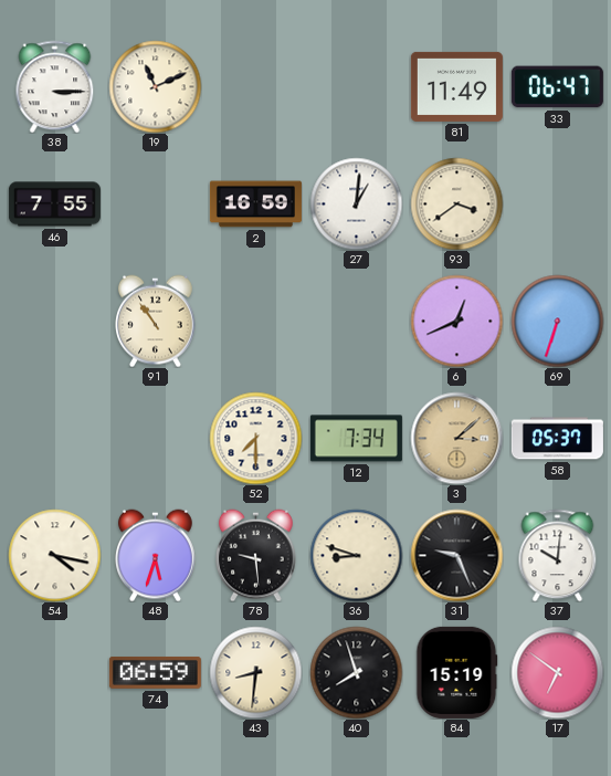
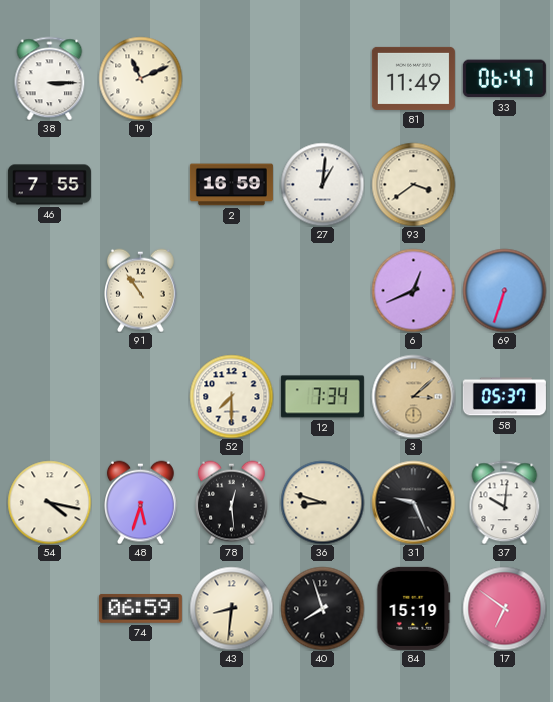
78: 9:29 -> 12:29
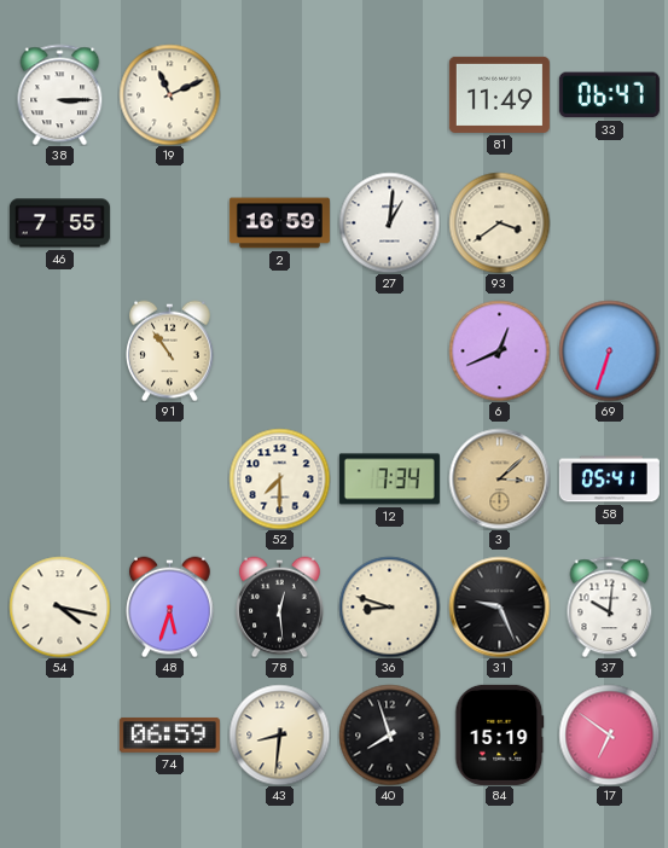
58: 05:37 -> 05:41
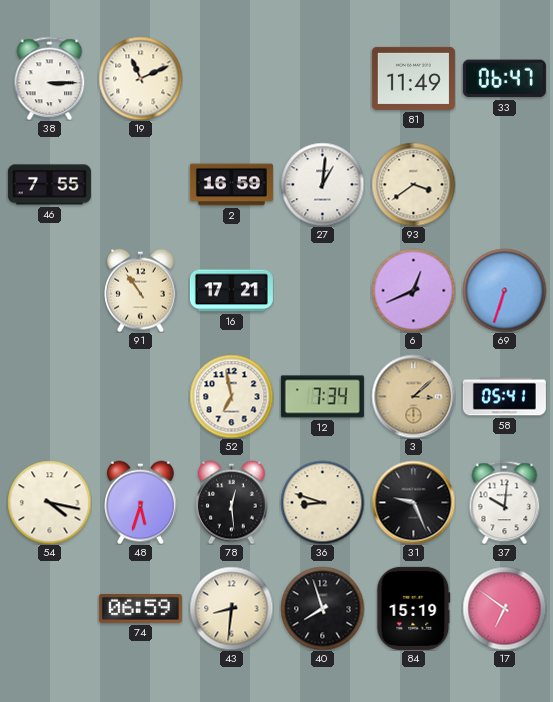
16: none -> 17:21
52: 7:30 -> 6:58
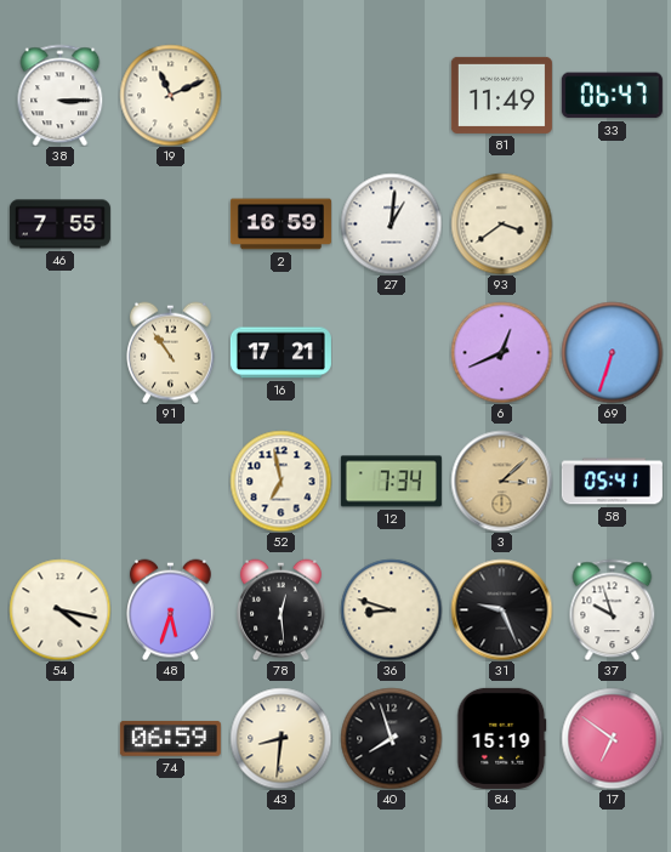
37: 10:01 -> 9:57
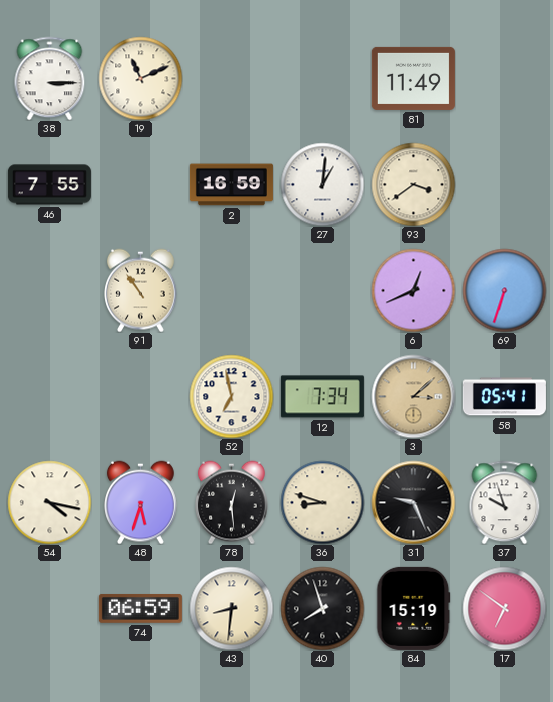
33: 06:47 -> none
16: 17:21 -> none
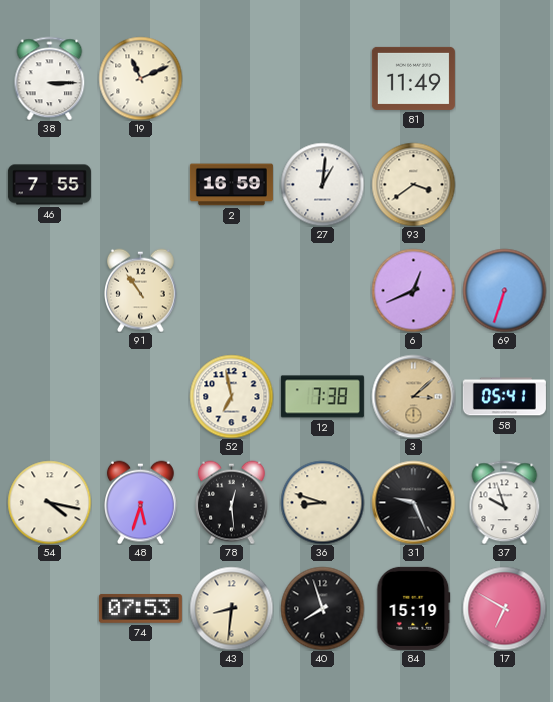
12: 7:34 -> 7:38
74: 06:59 -> 07:53
17: 6:51 -> 6:50
